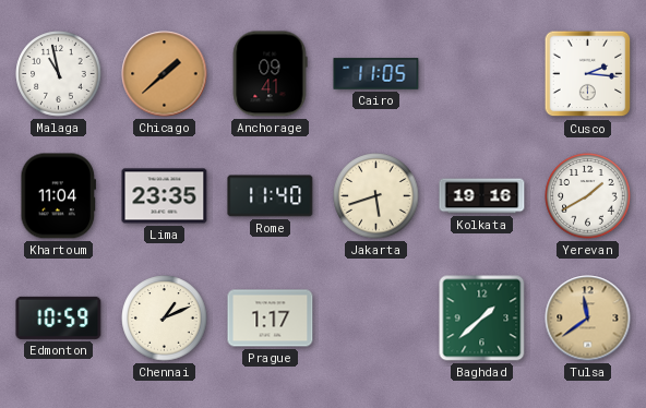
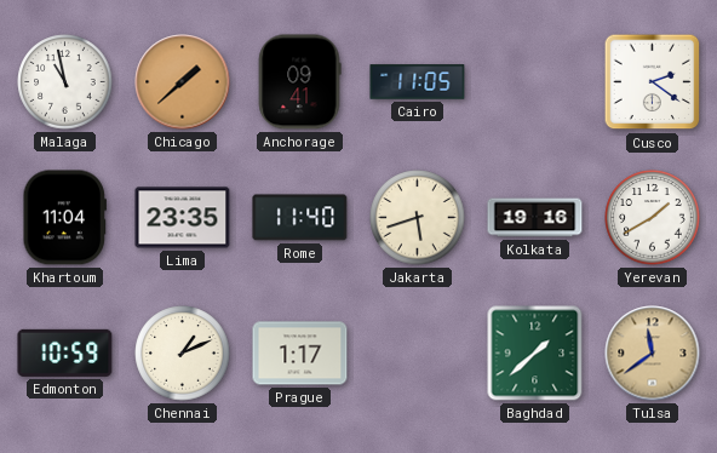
Cusco: 2:16 -> 2:21
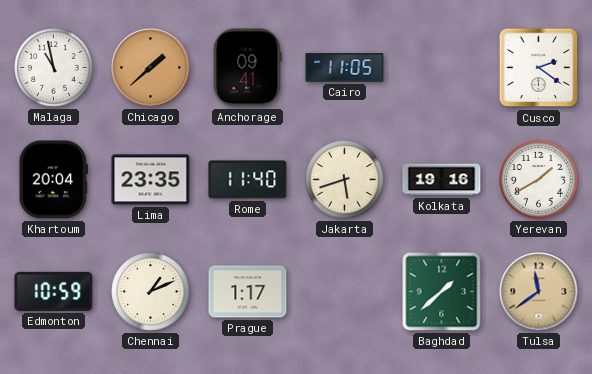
Khartoum: 11:04 -> 20:04
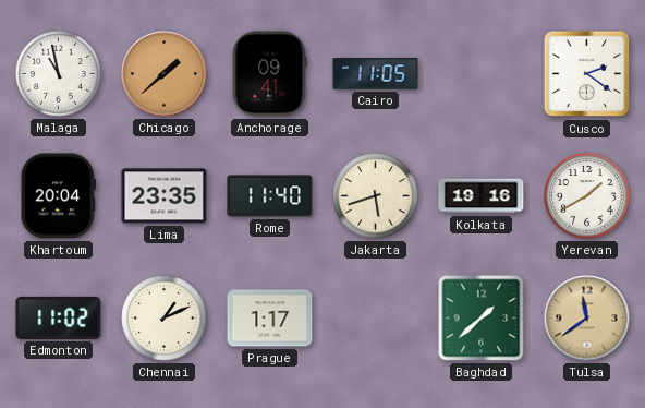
Edmonton: 10:59 -> 11:02
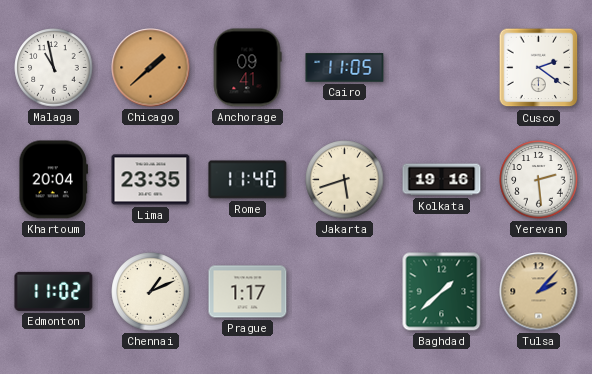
Yerevan: 1:40 -> 2:29
Tulsa: 11:39 -> 2:07
